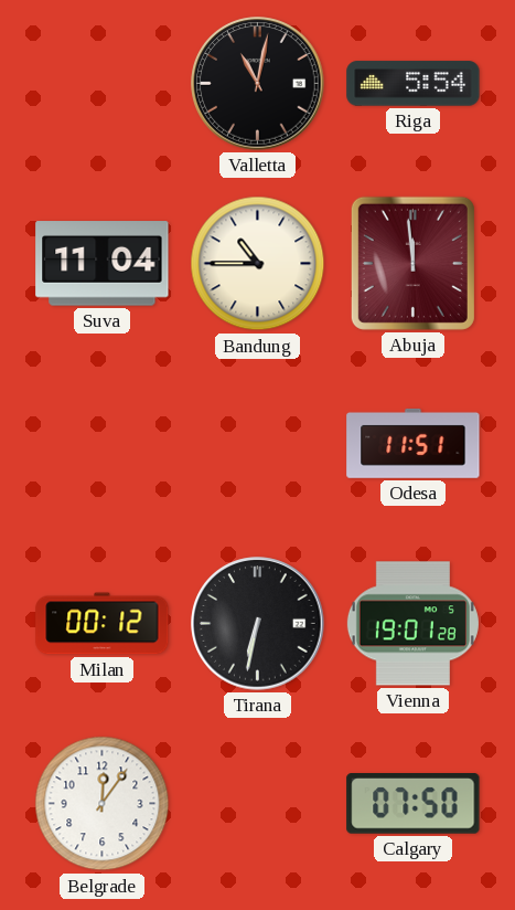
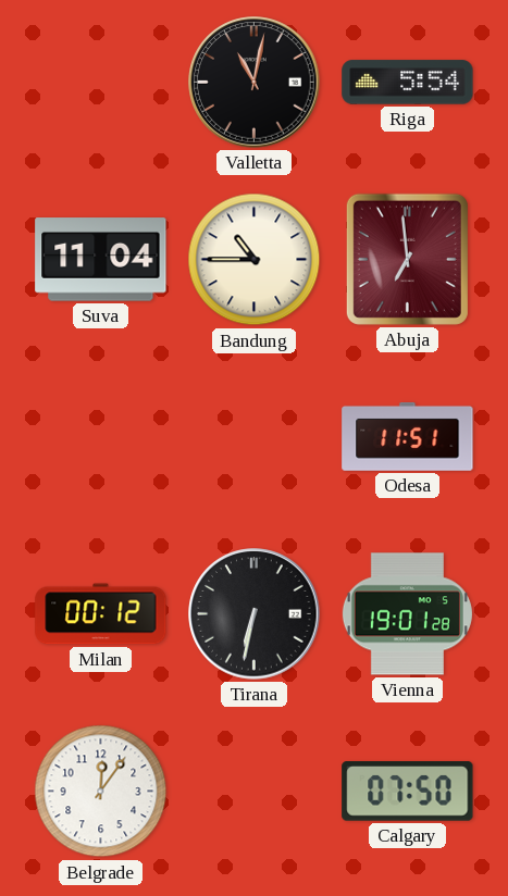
Abuja: 11:59 -> 6:59
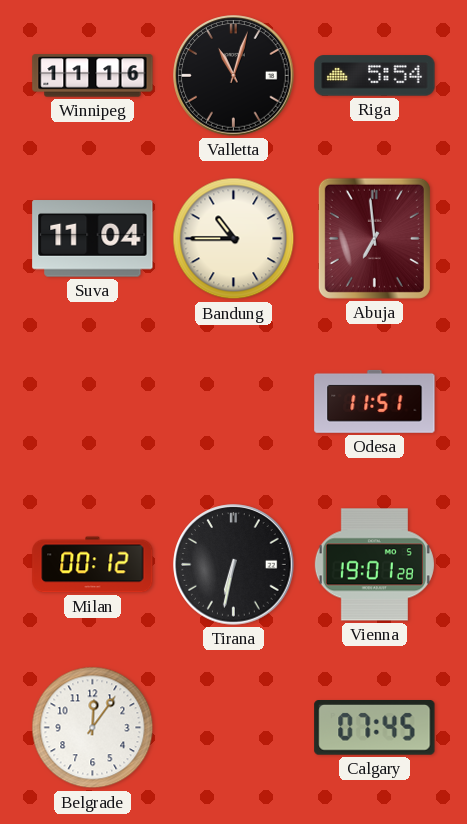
Winnipeg: none -> 11:16
Valletta: 11:02 -> 11:03
Calgary: 07:50 -> 07:45
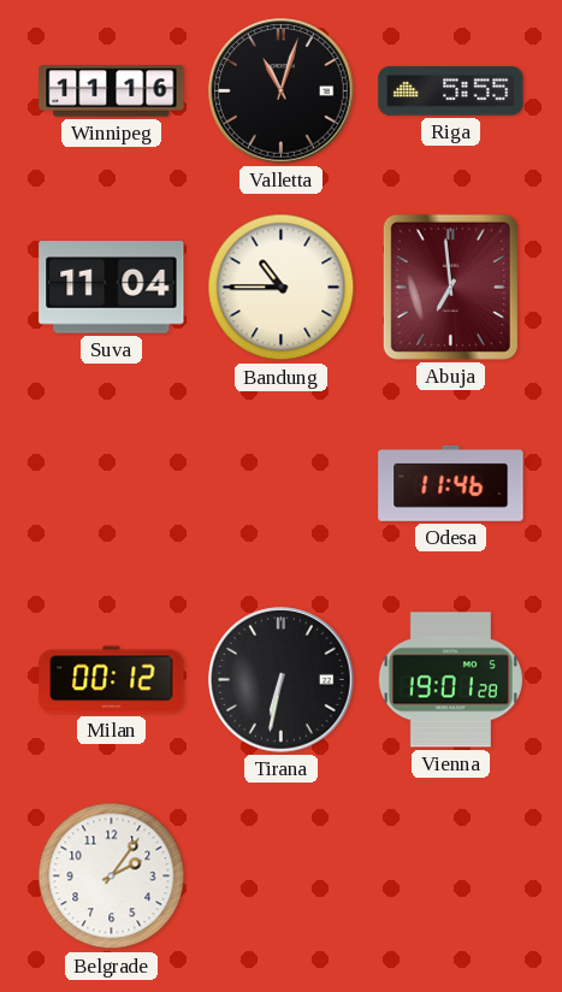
Riga: 5:54 -> 5:55
Odesa: 11:51 -> 11:46
Belgrade: 12:06 -> 2:06
Calgary: 07:45 -> none
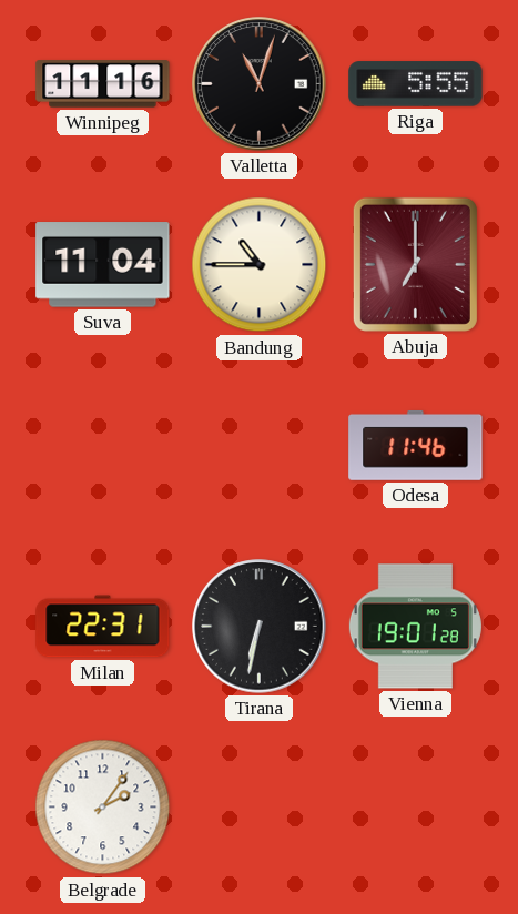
Abuja: 6:59 -> 7:00
Milan: 00:12 -> 22:31
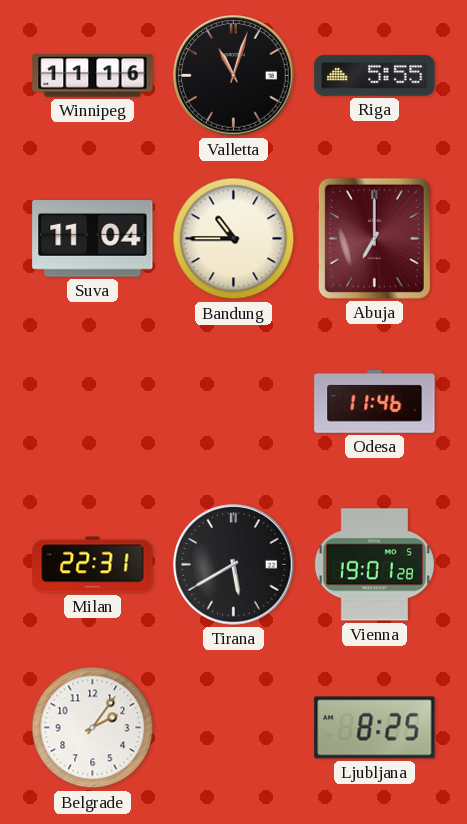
Tirana: 6:32 -> 5:40
Ljubljana: none -> 8:25
